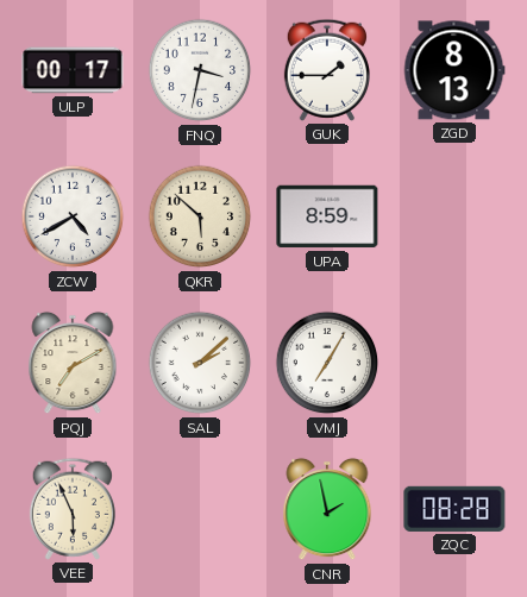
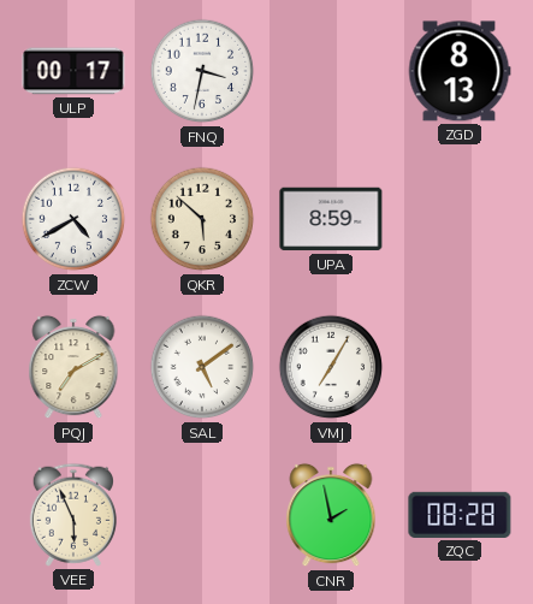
GUK: 1:45 -> none
SAL: 2:08 -> 5:09
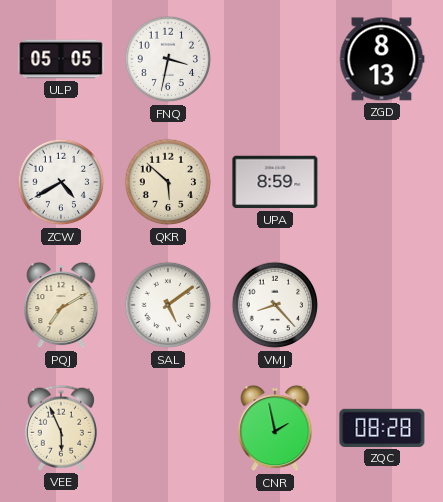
ULP: 00:17 -> 05:05
VMJ: 7:05 -> 8:23
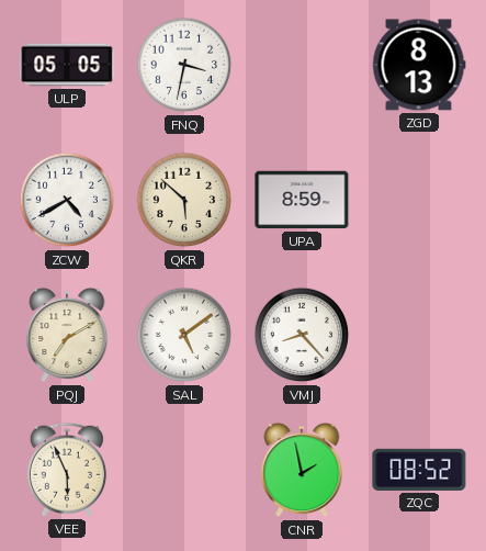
ZQC: 08:28 -> 08:52
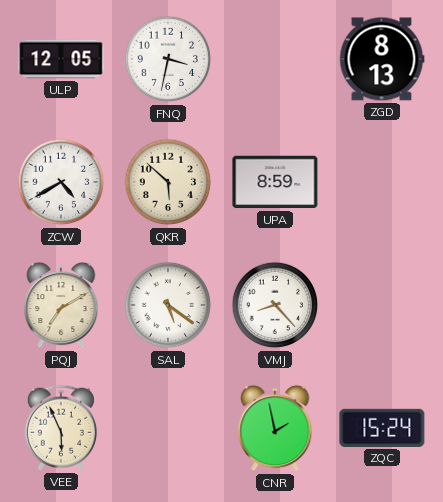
ULP: 05:05 -> 12:05
SAL: 5:09 -> 5:21
ZQC: 08:52 -> 15:24
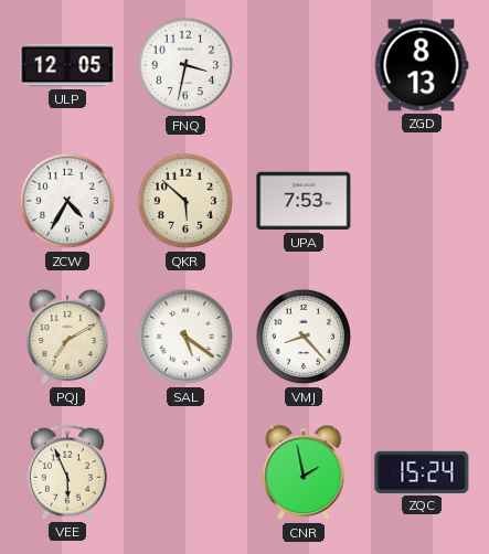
ZCW: 4:40 -> 4:35
UPA: 8:59 -> 7:53
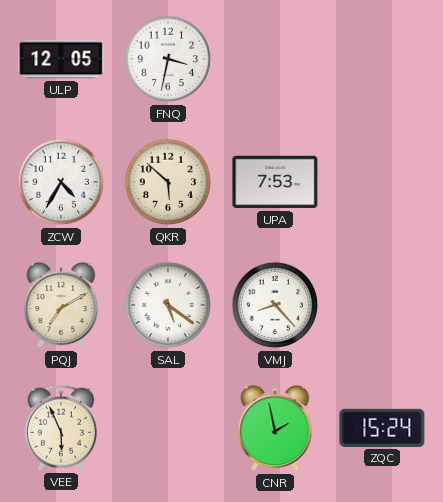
ZGD: 8:13 -> none
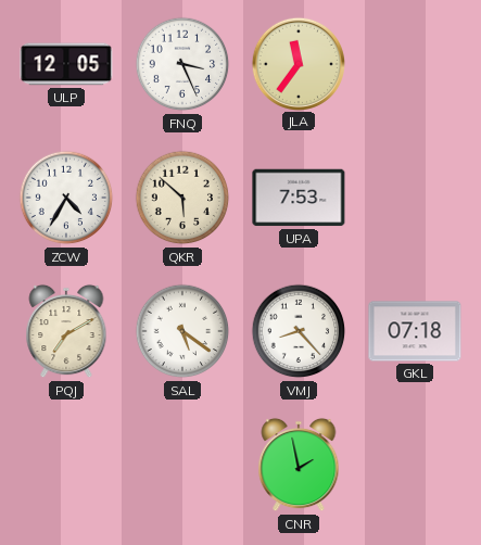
FNQ: 3:32 -> 3:26
JLA: none -> 11:36
GKL: none -> 07:18
VEE: 5:56 -> none
ZQC: 15:24 -> none
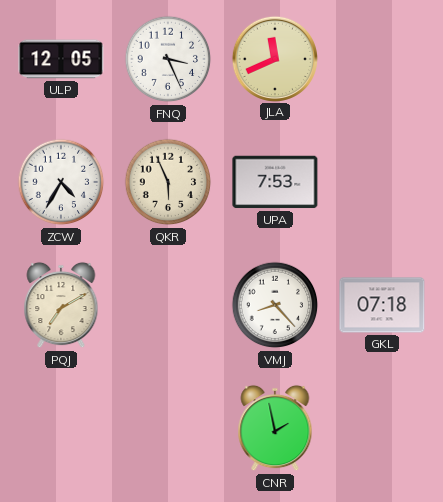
JLA: 11:36 -> 11:41
QKR: 5:52 -> 5:56
SAL: 5:21 -> none
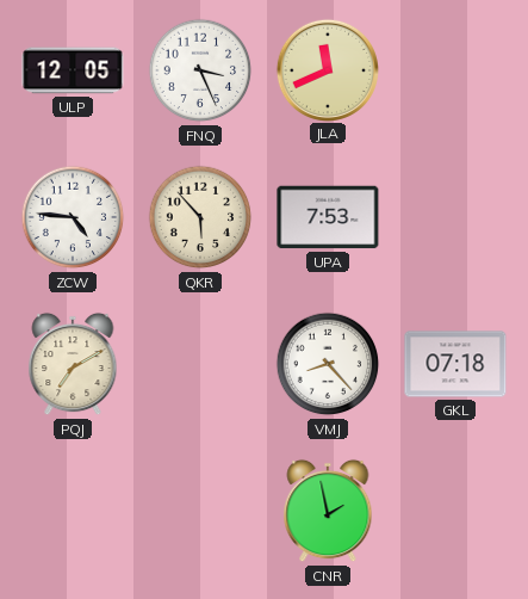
ZCW: 4:35 -> 4:46
QKR: 5:56 -> 5:53
